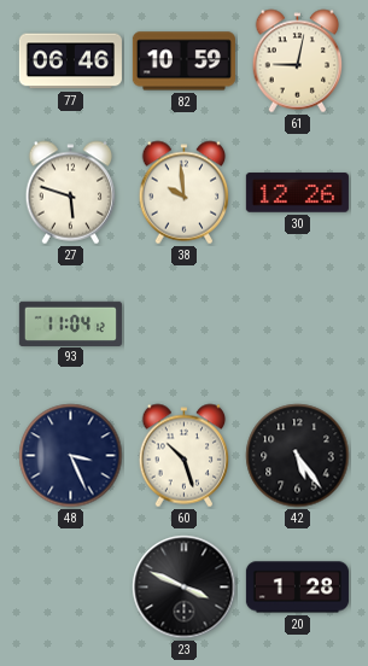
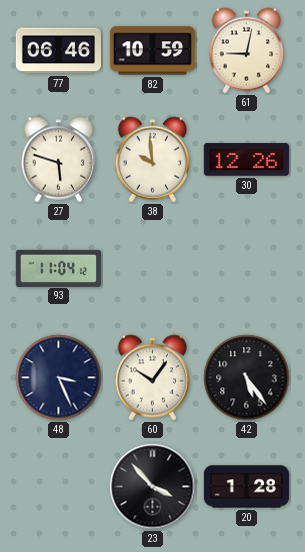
60: 10:27 -> 10:06
23: 3:49 -> 3:53
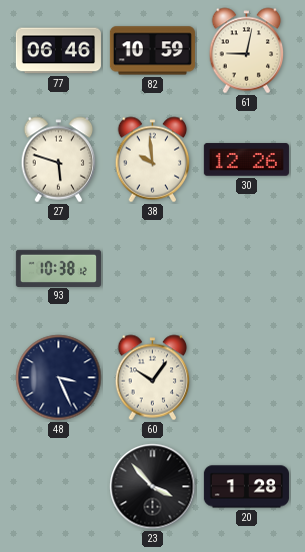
93: 11:04 -> 10:38
42: 5:24 -> none
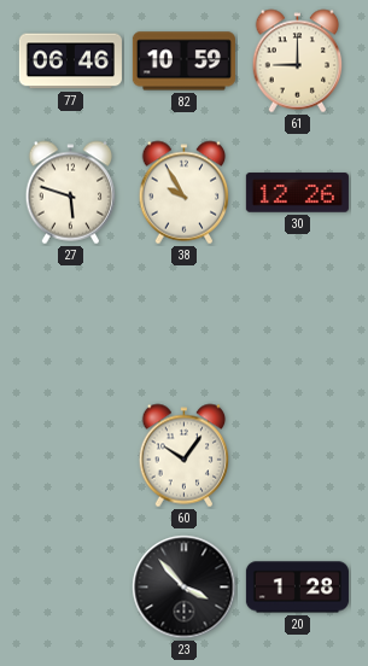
61: 9:02 -> 9:00
38: 9:59 -> 9:55
93: 10:38 -> none
48: 3:26 -> none
